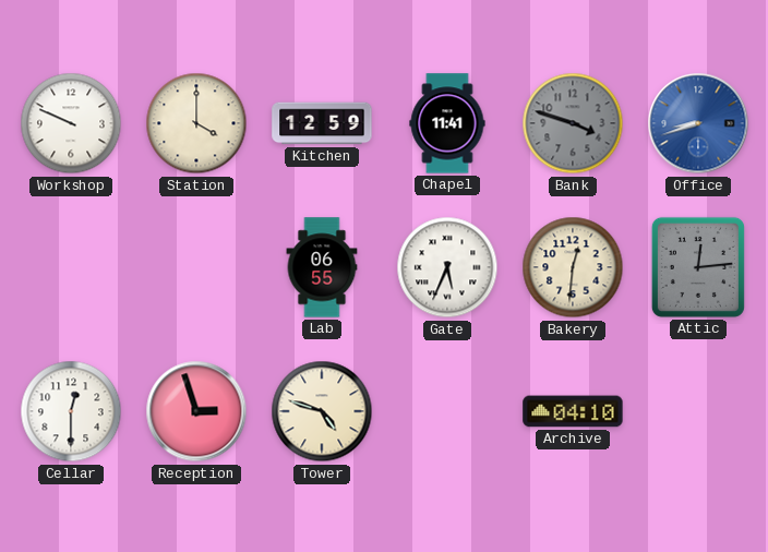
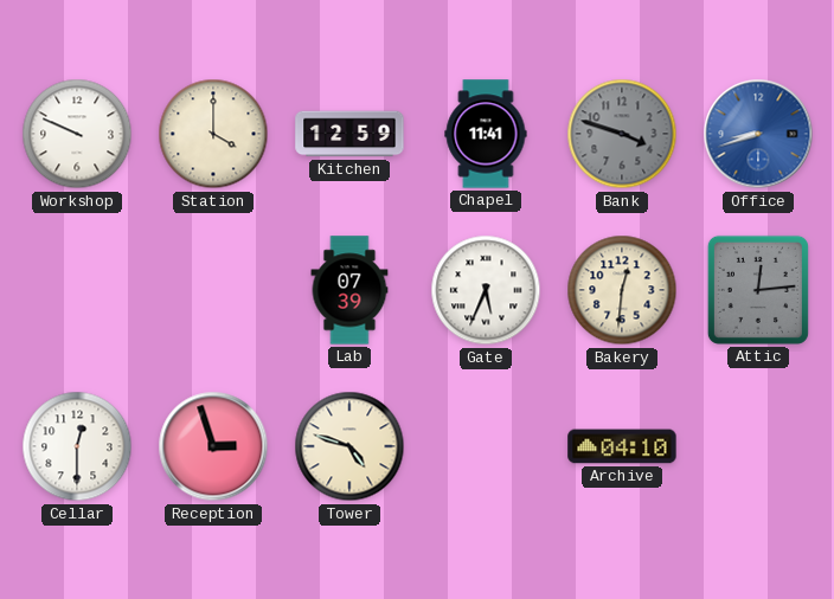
Lab: 06:55 -> 07:39
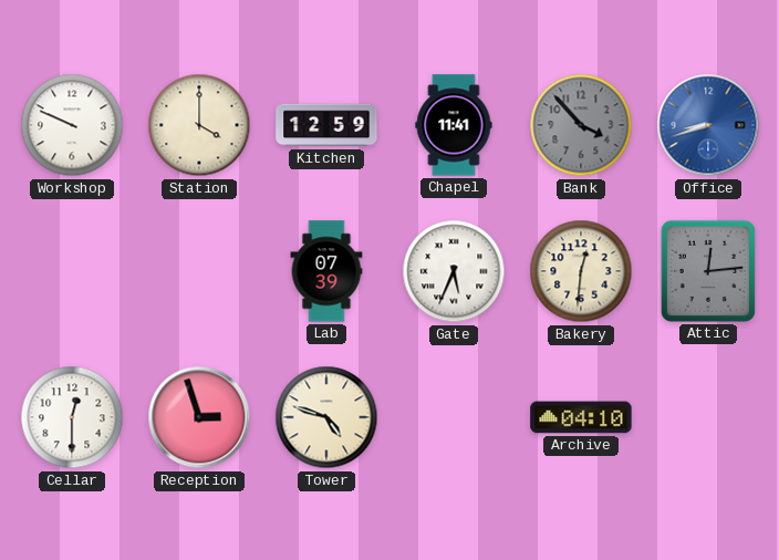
Bank: 3:48 -> 3:53
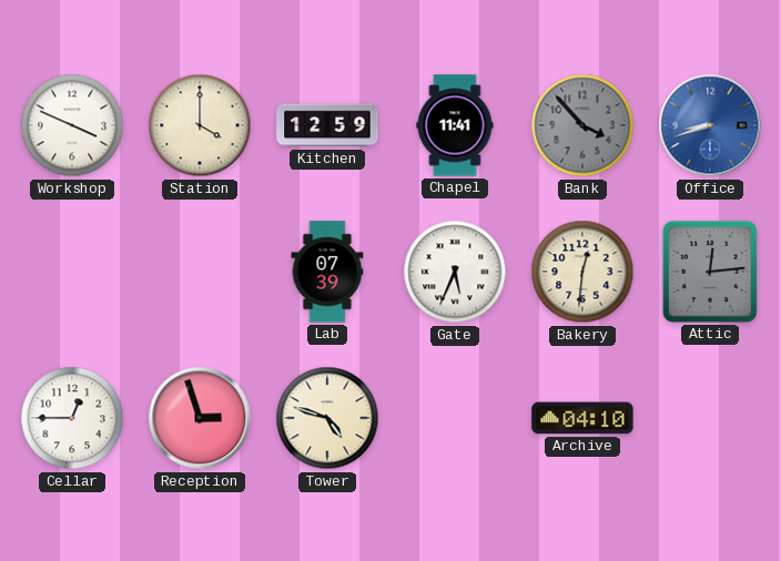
Workshop: 9:49 -> 3:49
Cellar: 12:30 -> 12:45
